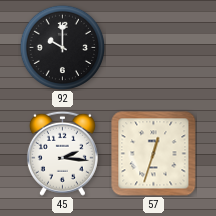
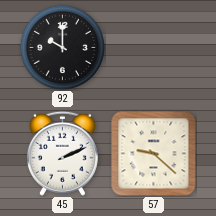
45: 2:16 -> 2:11
57: 12:33 -> 9:22
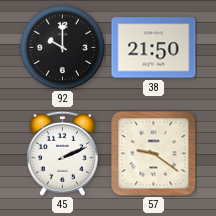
38: none -> 21:50
57: 9:22 -> 9:21
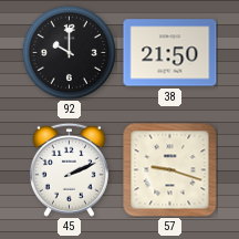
57: 9:21 -> 9:18
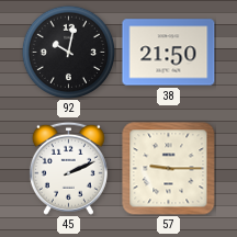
92: 10:00 -> 10:02
57: 9:18 -> 9:15
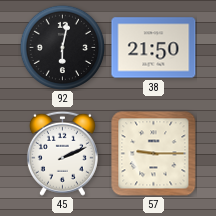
92: 10:02 -> 6:02
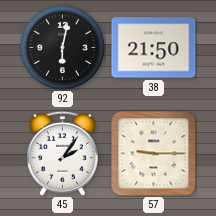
45: 2:11 -> 2:06
